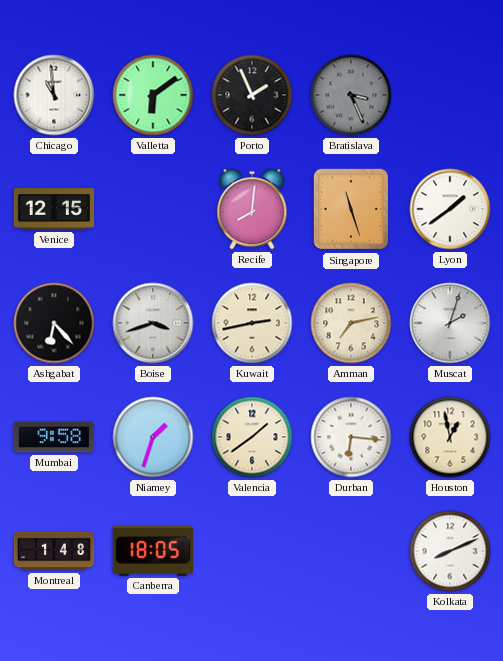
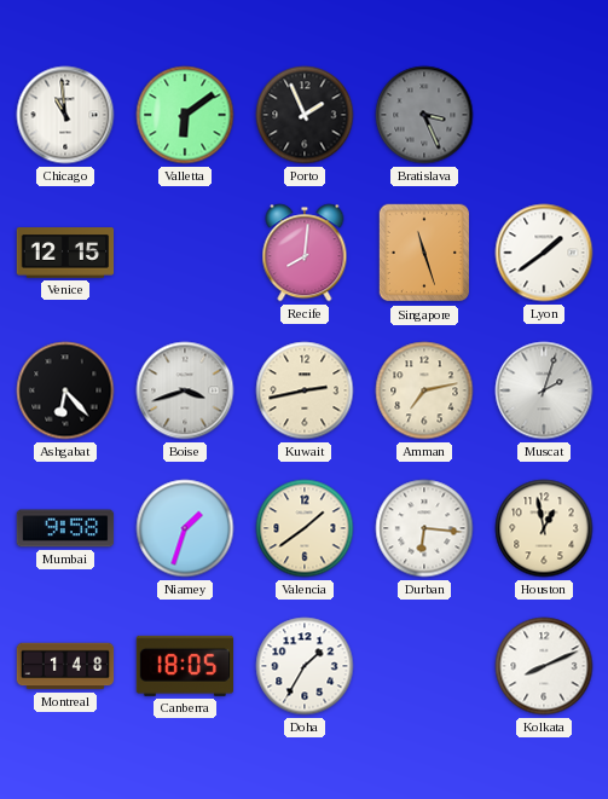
Doha: none -> 1:35
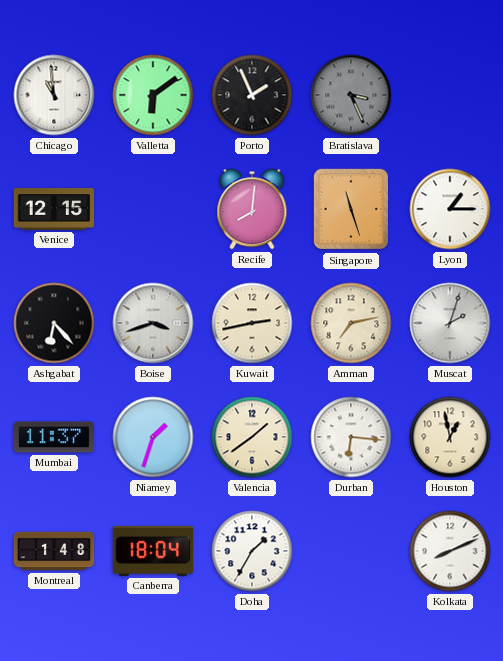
Lyon: 1:39 -> 1:15
Mumbai: 9:58 -> 11:37
Canberra: 18:05 -> 18:04
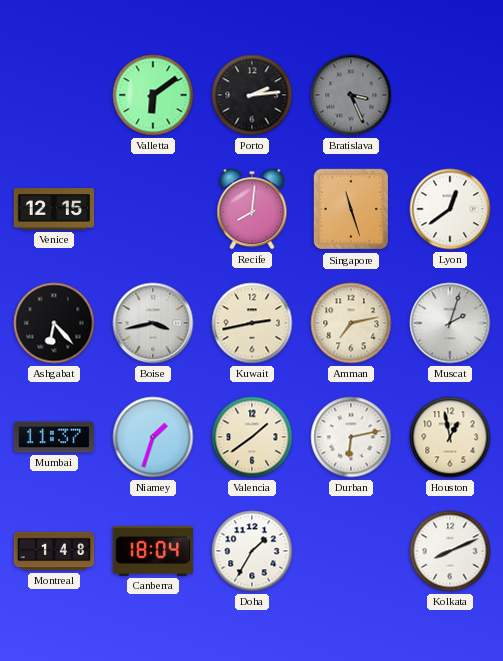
Chicago: 10:59 -> none
Porto: 1:56 -> 2:14
Lyon: 1:15 -> 12:39
Boise: 3:42 -> 3:43
Durban: 6:16 -> 6:13
